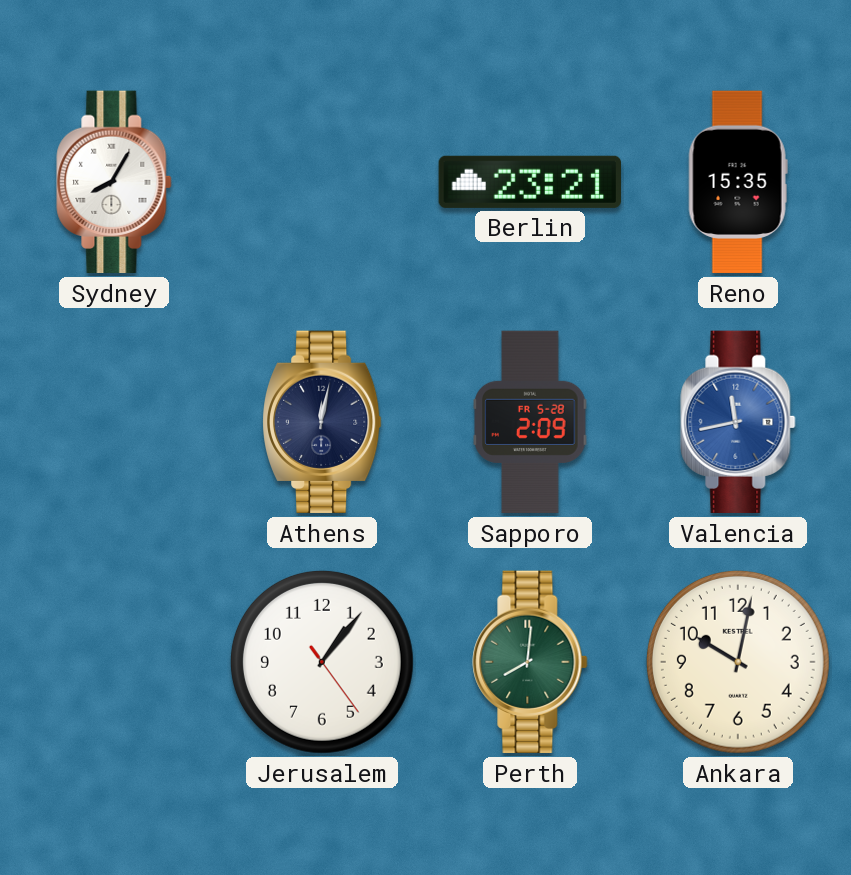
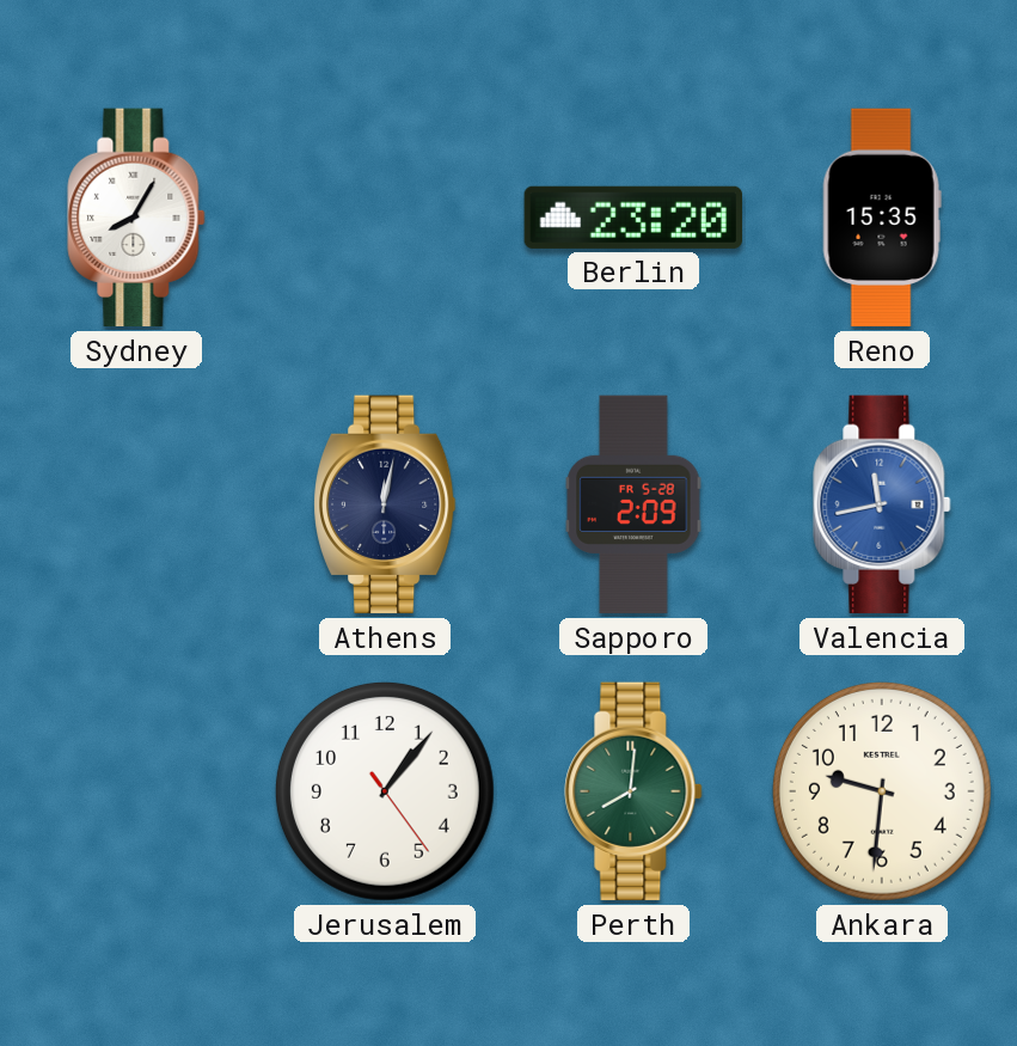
Berlin: 23:21 -> 23:20
Ankara: 10:02 -> 9:31
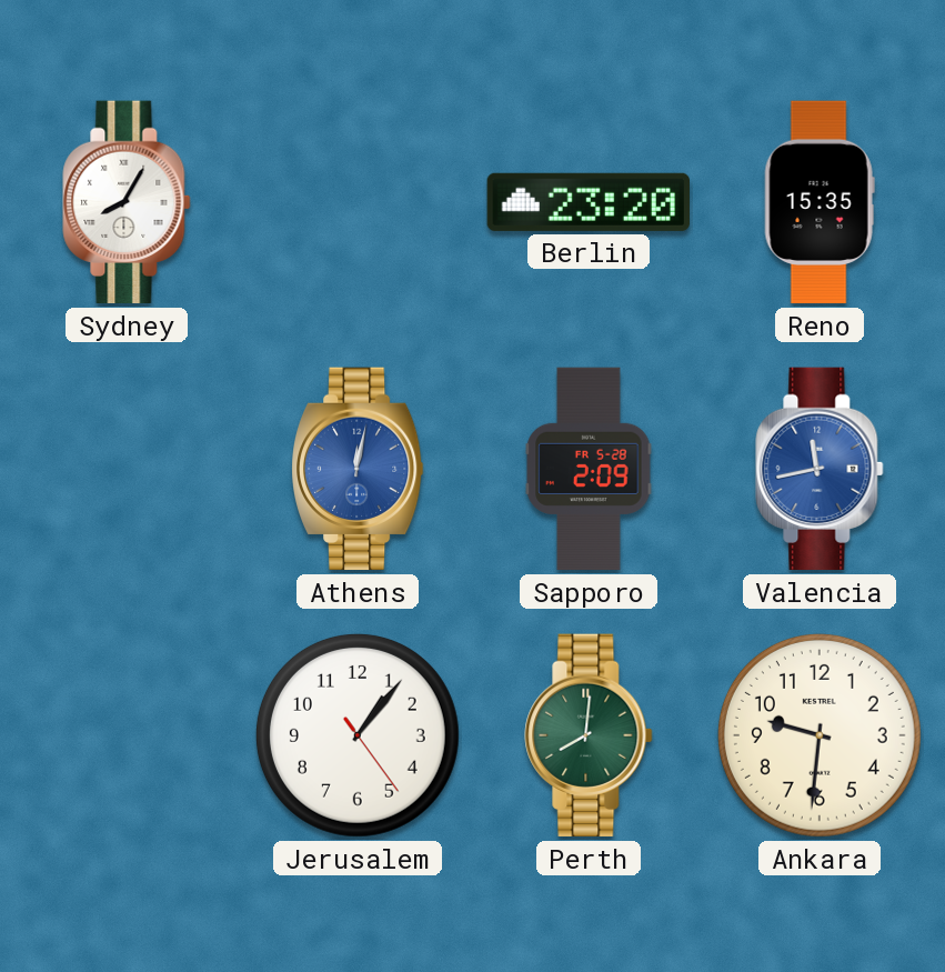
Athens dial: navy -> blue
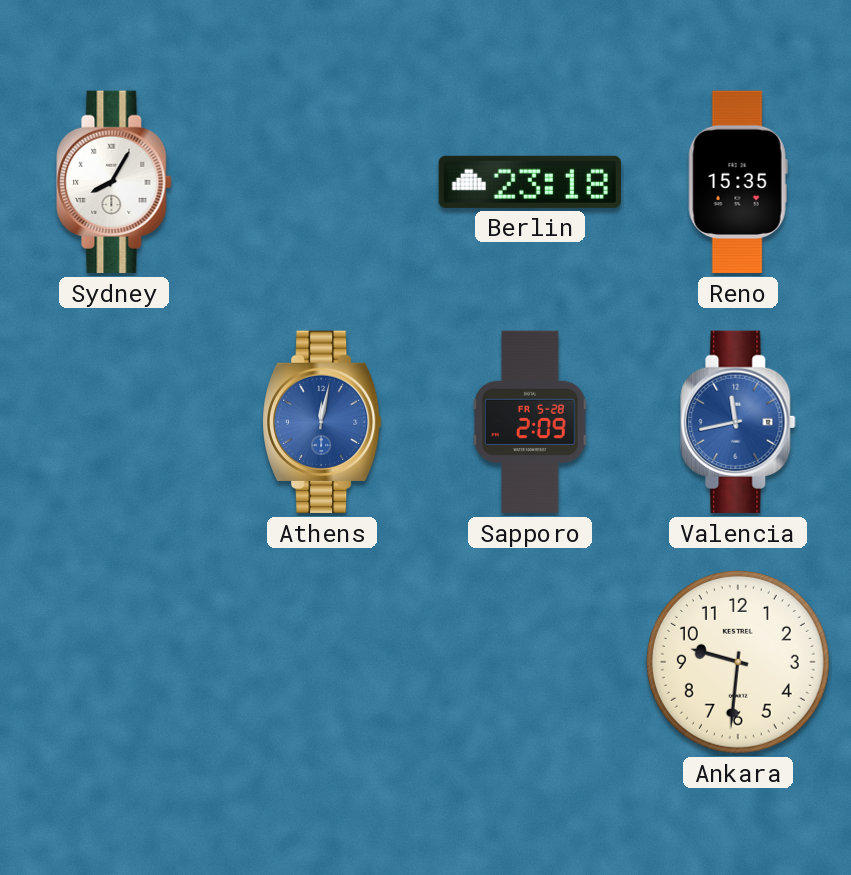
Berlin: 23:20 -> 23:18
Jerusalem: 1:06 -> none
Perth: 8:01 -> none
